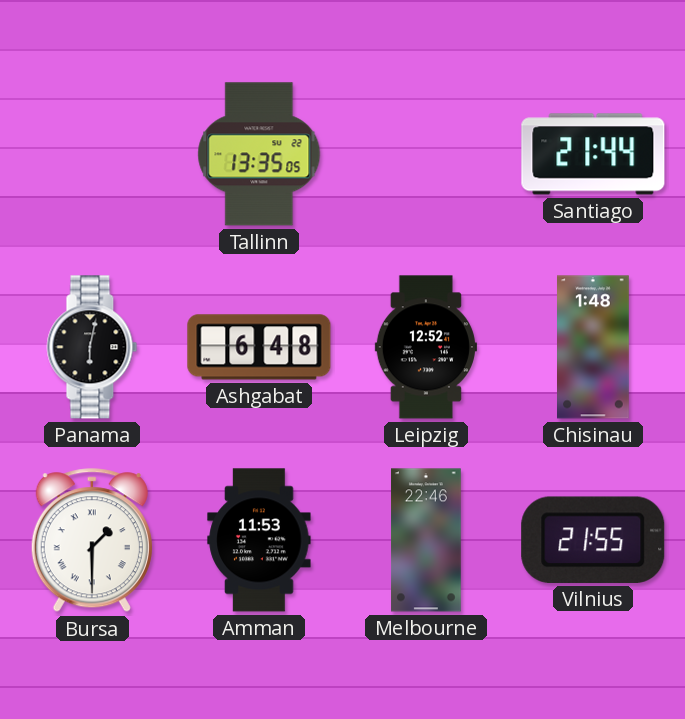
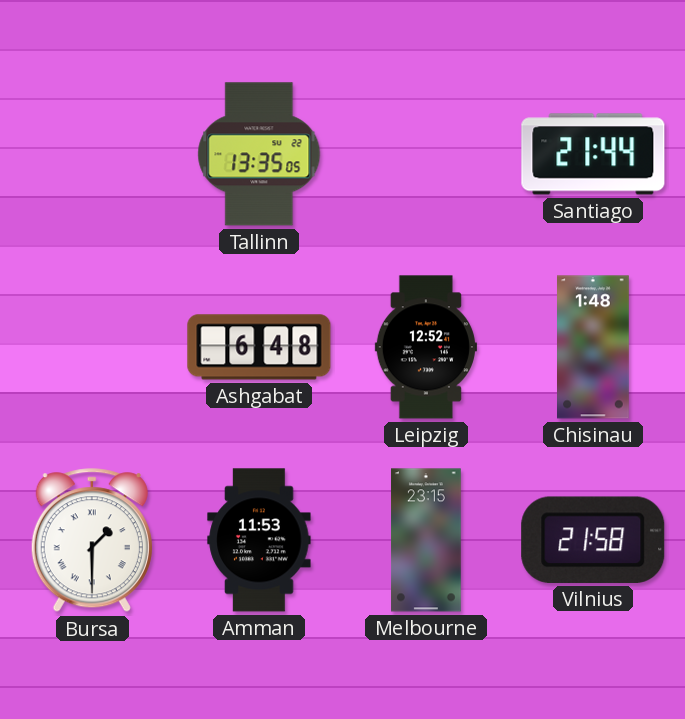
Panama: 6:02 -> none
Melbourne: 22:46 -> 23:15
Vilnius: 21:55 -> 21:58
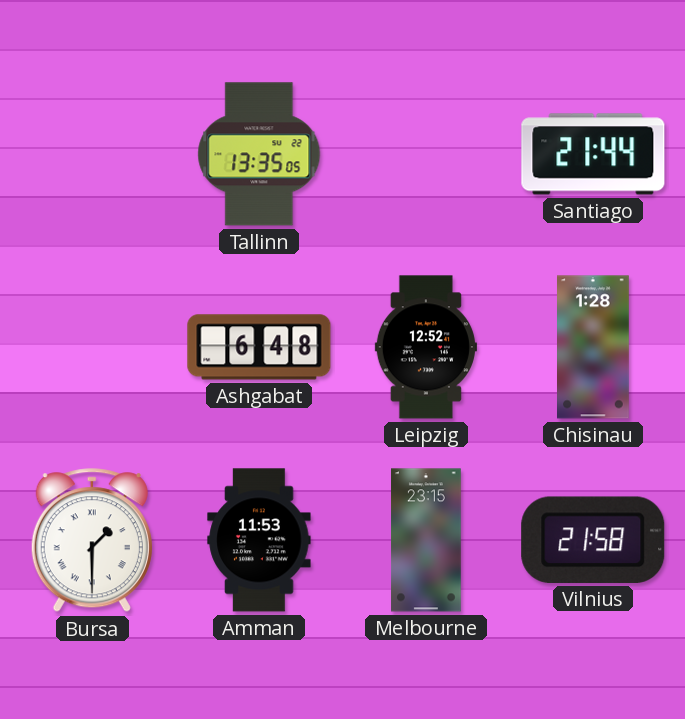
Chisinau: 1:48 -> 1:28
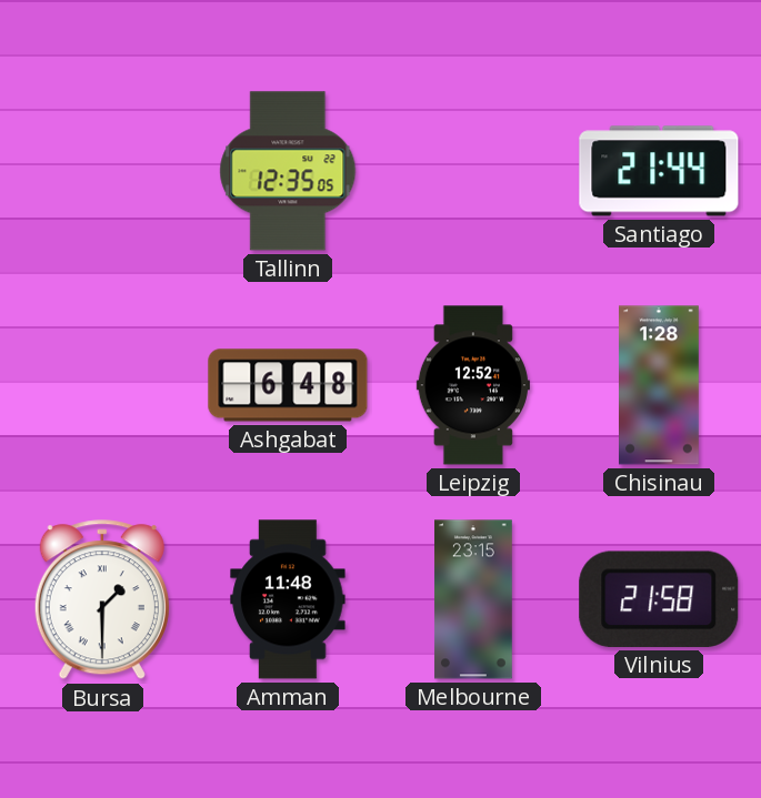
Tallinn: 13:35 -> 12:35
Amman: 11:53 -> 11:48
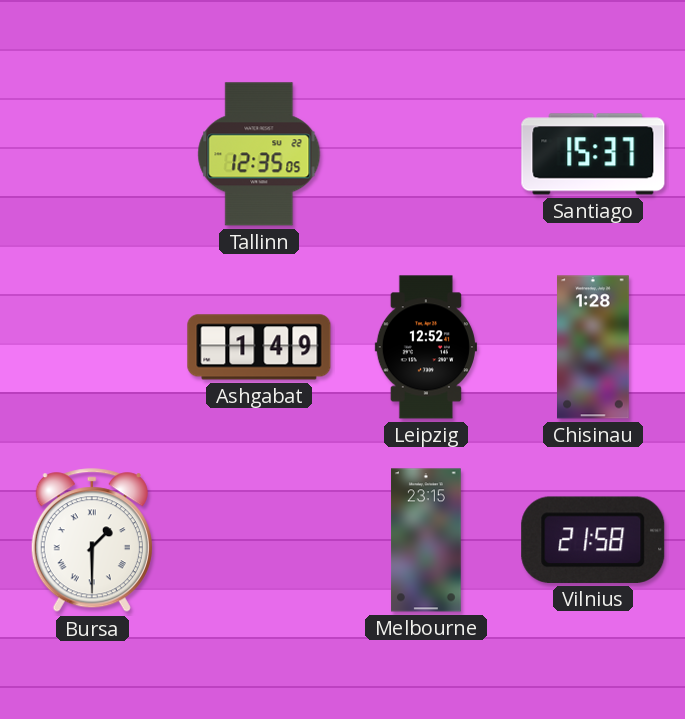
Santiago: 21:44 -> 15:37
Ashgabat: 6:48 -> 1:49
Amman: 11:48 -> none
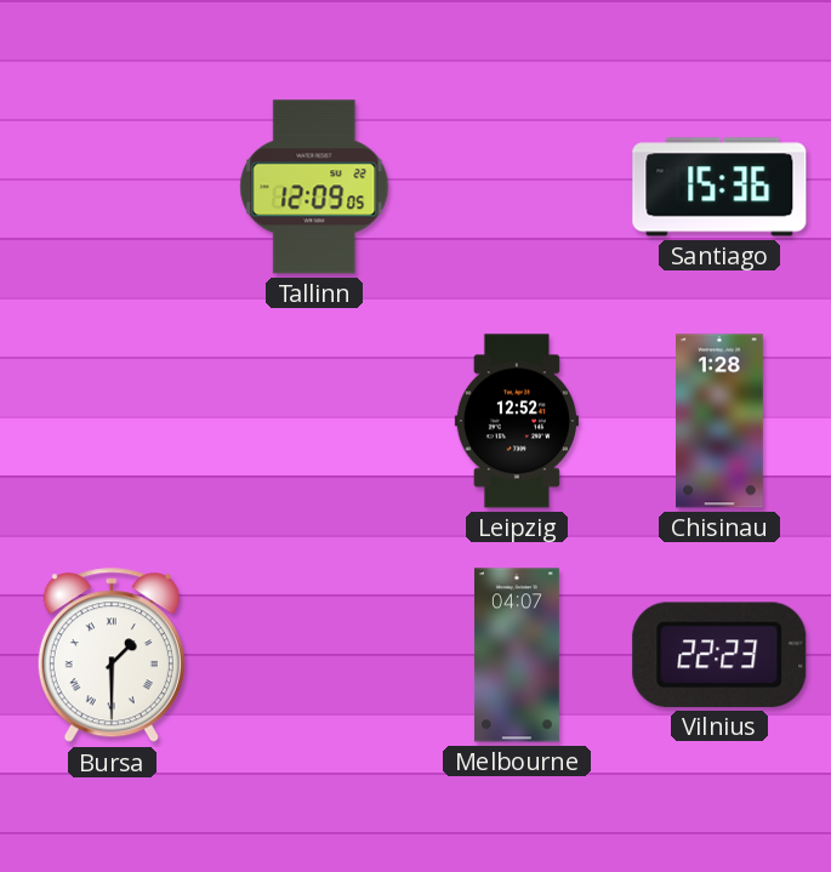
Tallinn: 12:35 -> 12:09
Santiago: 15:37 -> 15:36
Ashgabat: 1:49 -> none
Melbourne: 23:15 -> 04:07
Vilnius: 21:58 -> 22:23
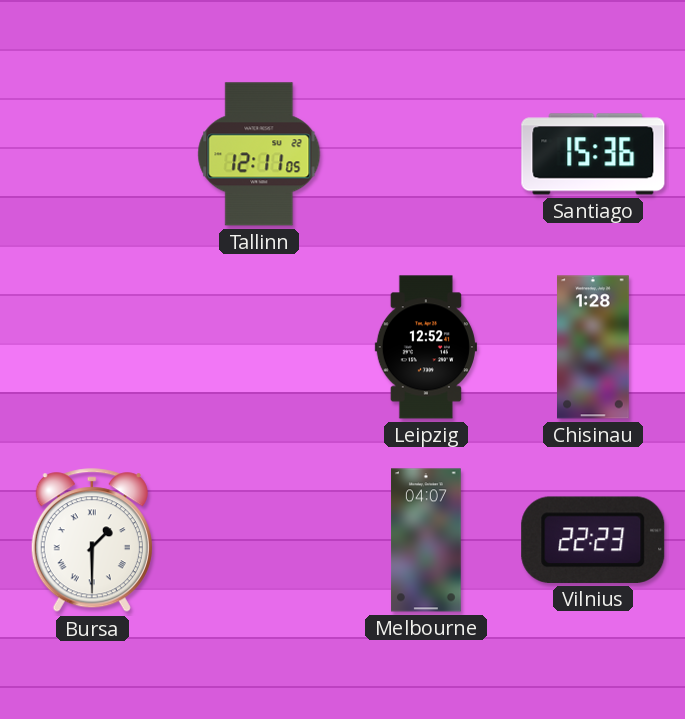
Tallinn: 12:09 -> 12:11
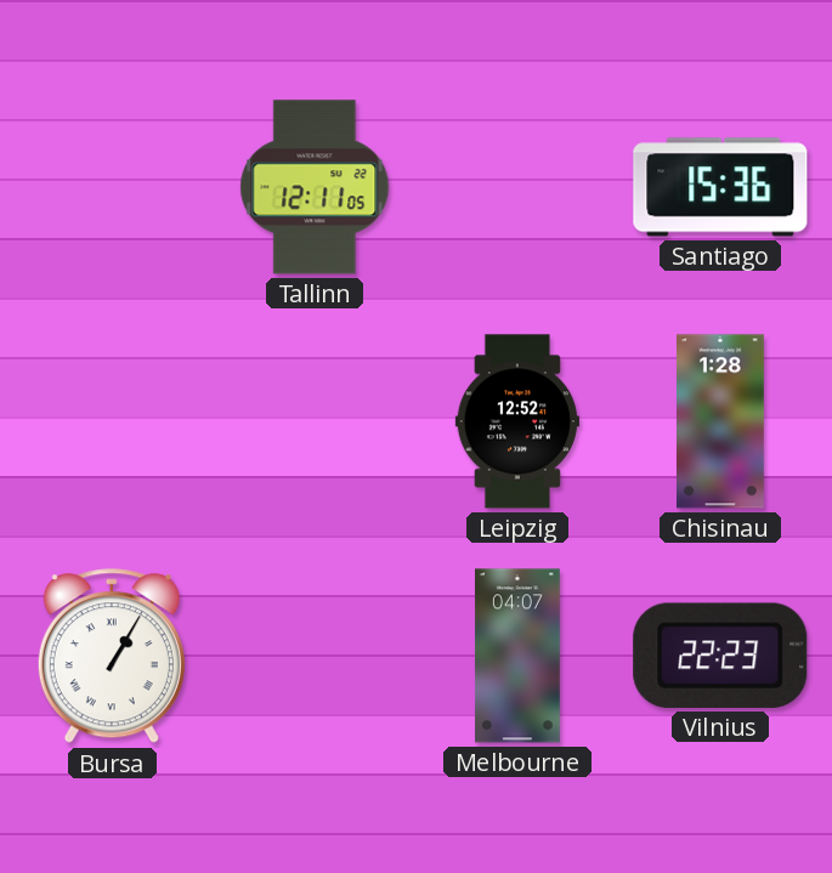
Bursa: 1:30 -> 1:05
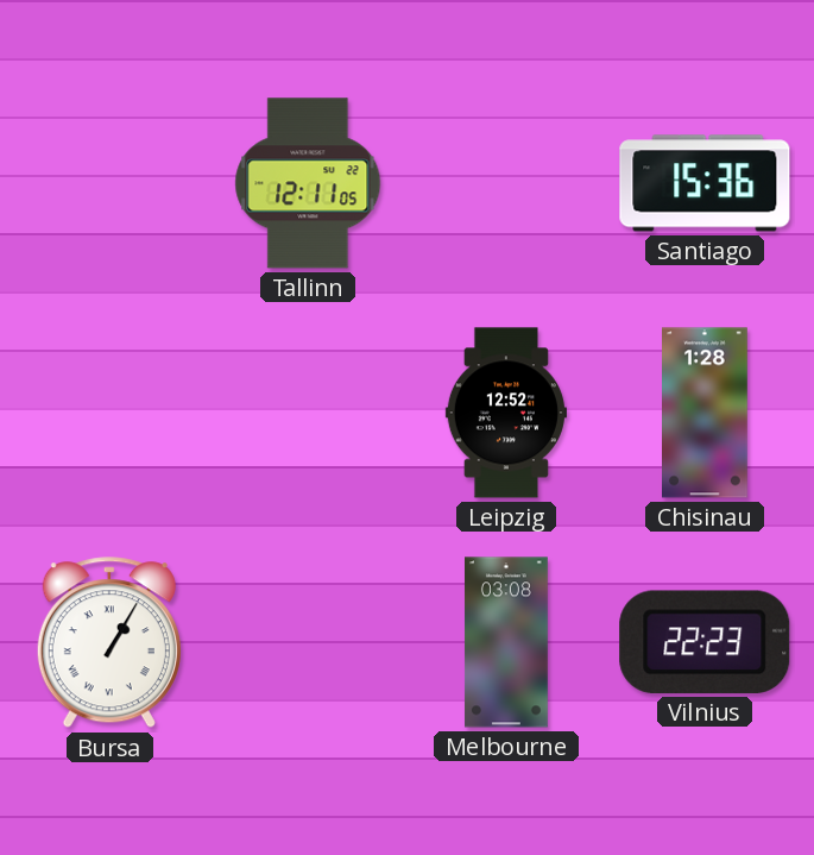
Melbourne: 04:07 -> 03:08
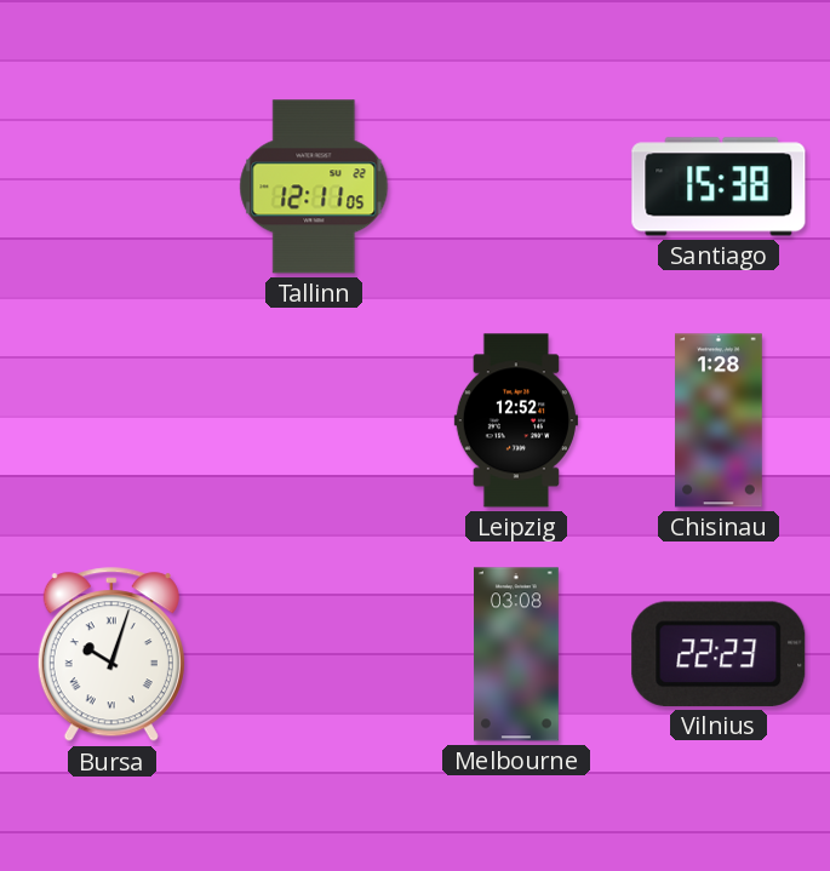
Santiago: 15:36 -> 15:38
Bursa: 1:05 -> 10:03
